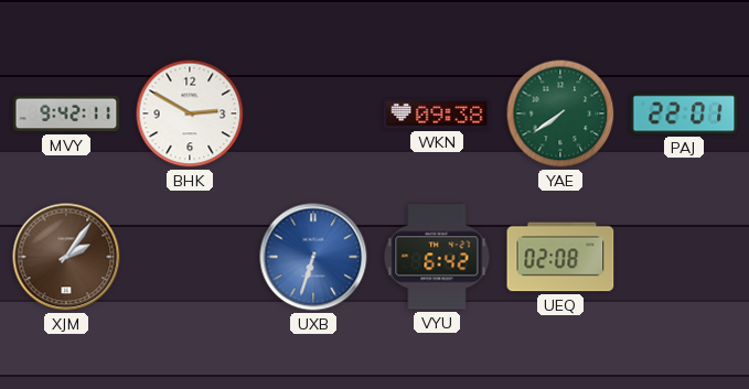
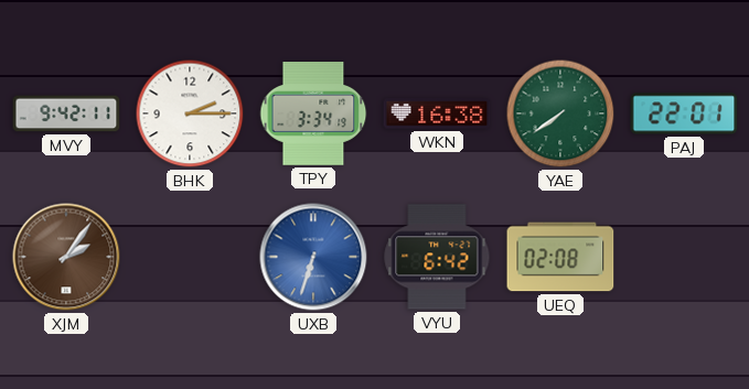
BHK: 2:50 -> 2:15
TPY: none -> 3:34
WKN: 09:38 -> 16:38
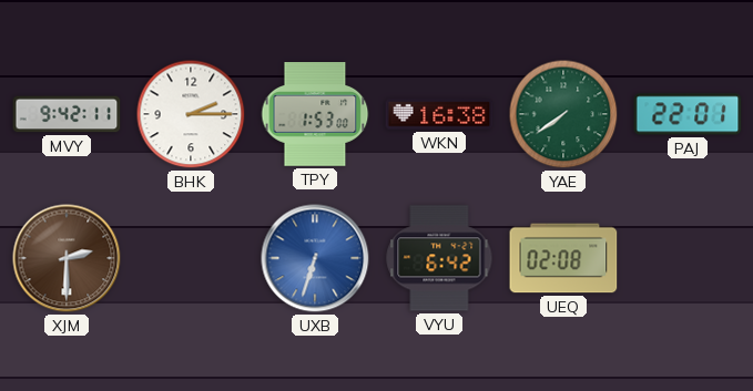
TPY: 3:34 -> 1:53
XJM: 2:06 -> 2:30
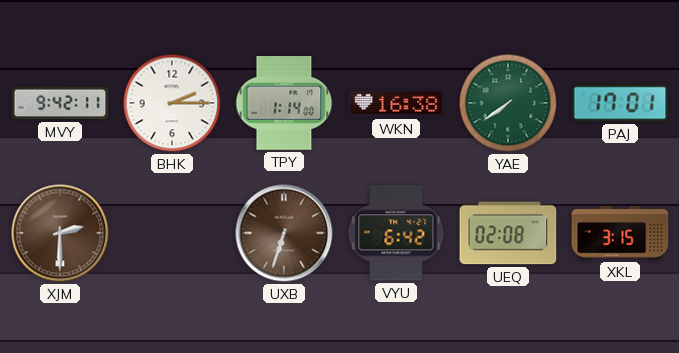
TPY: 1:53 -> 1:14
PAJ: 22:01 -> 17:01
UXB dial: blue -> brown
XKL: none -> 3:15
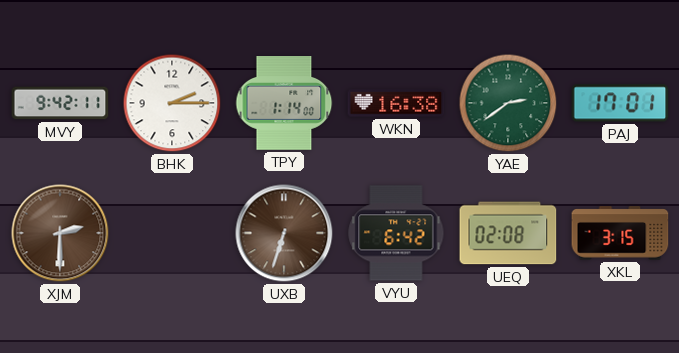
YAE: 7:39 -> 2:39
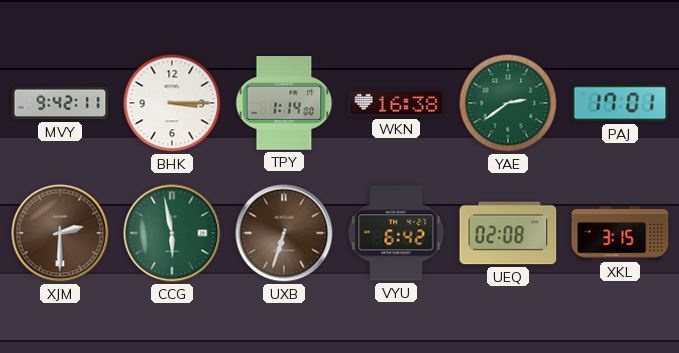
BHK: 2:15 -> 3:15
CCG: none -> 5:58
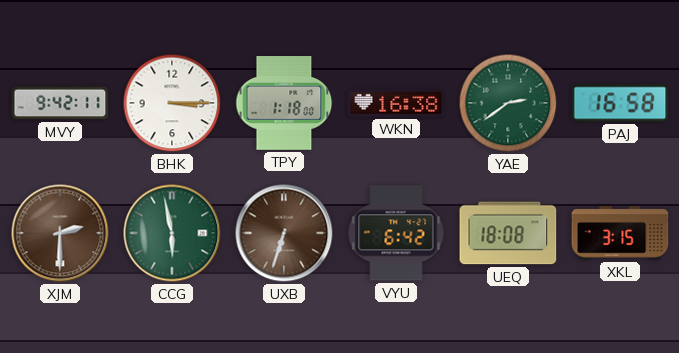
TPY: 1:14 -> 1:18
PAJ: 17:01 -> 16:58
UEQ: 02:08 -> 18:08
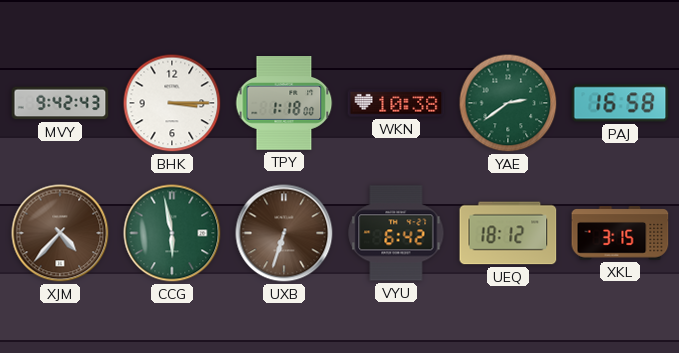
MVY: 9:42:11 -> 9:42:43
WKN: 16:38 -> 10:38
XJM: 2:30 -> 4:37
UEQ: 18:08 -> 18:12
